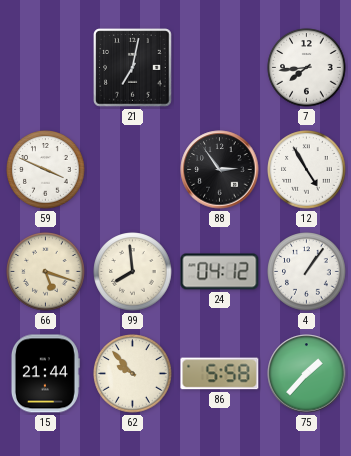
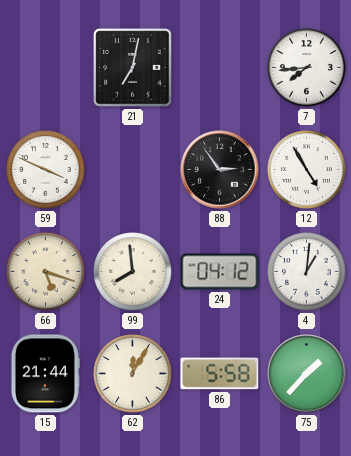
4: 1:06 -> 1:01
62: 9:53 -> 12:05
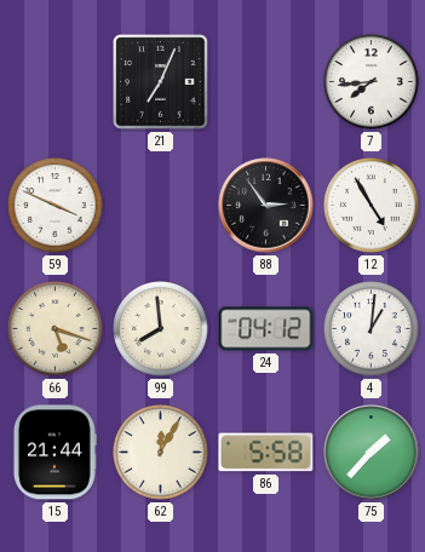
21: 7:02 -> 7:04
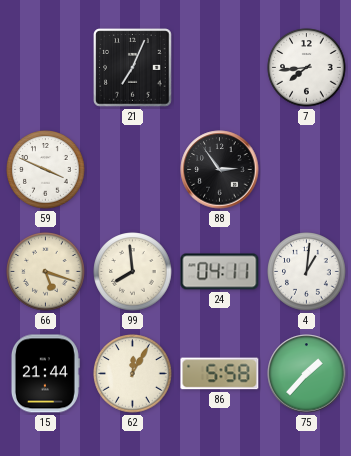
12: 4:55 -> none
24: 04:12 -> 04:11
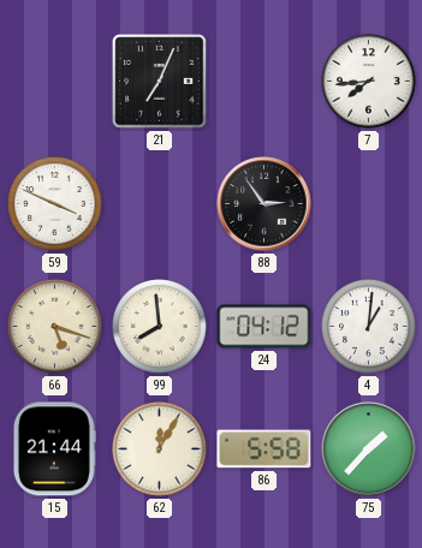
24: 04:11 -> 04:12
